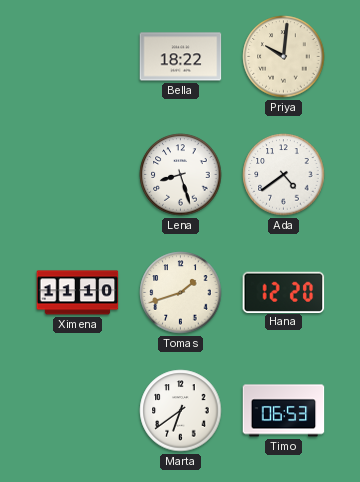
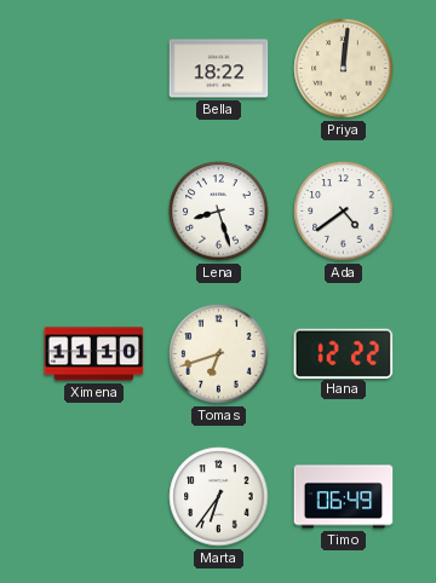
Priya: 10:01 -> 12:01
Tomas: 1:42 -> 6:42
Hana: 12:20 -> 12:22
Marta: 6:39 -> 6:36
Timo: 06:53 -> 06:49
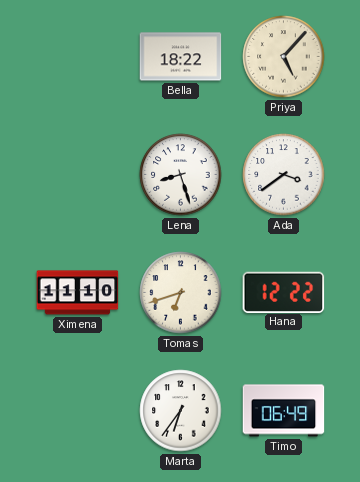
Priya: 12:01 -> 5:07
Ada: 4:39 -> 3:39
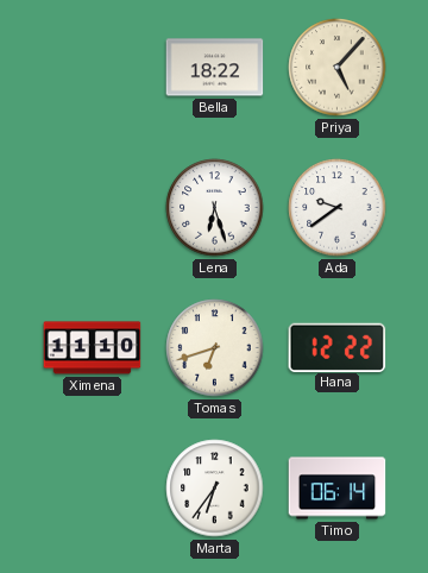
Lena: 8:27 -> 6:27
Ada: 3:39 -> 9:39
Timo: 06:49 -> 06:14
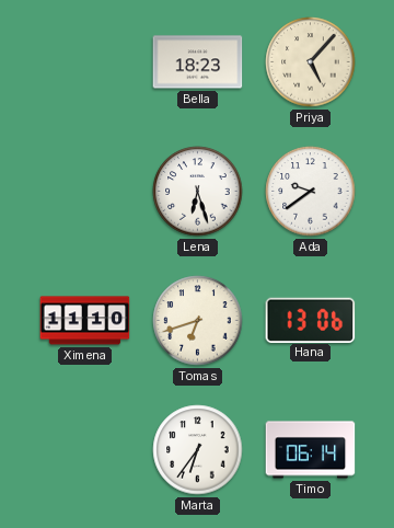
Bella: 18:22 -> 18:23
Hana: 12:22 -> 13:06
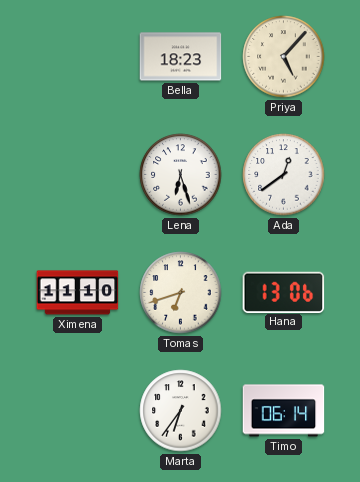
Ada: 9:39 -> 12:39
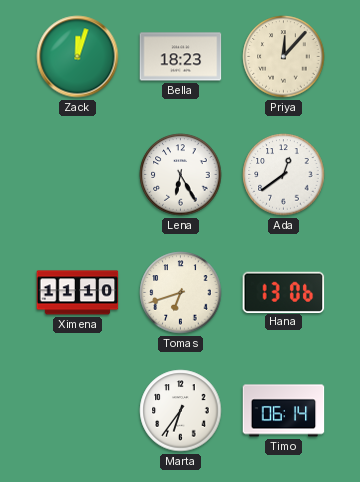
Zack: none -> 12:03
Priya: 5:07 -> 12:07
Lena: 6:27 -> 6:25
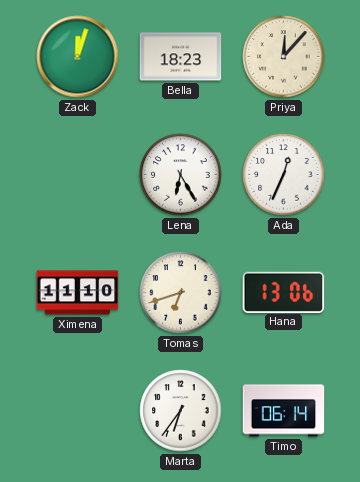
Ada: 12:39 -> 12:34
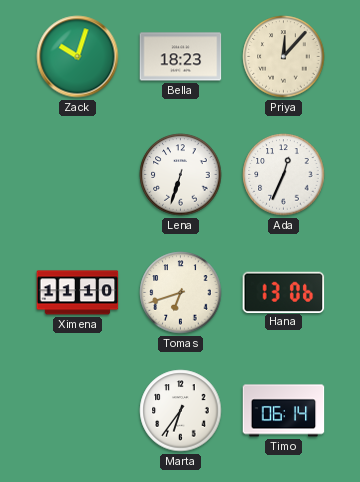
Zack: 12:03 -> 10:03
Lena: 6:25 -> 6:33
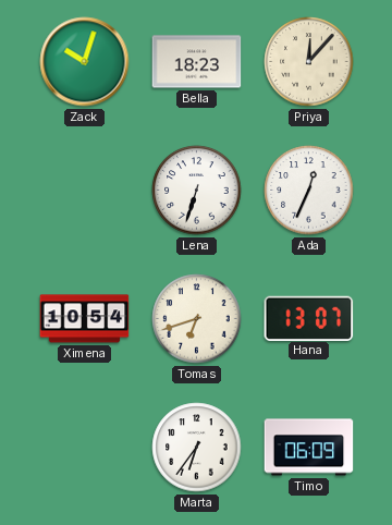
Ximena: 11:10 -> 10:54
Hana: 13:06 -> 13:07
Timo: 06:14 -> 06:09
